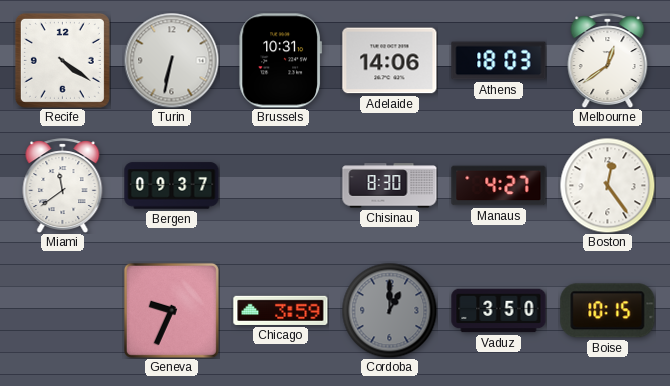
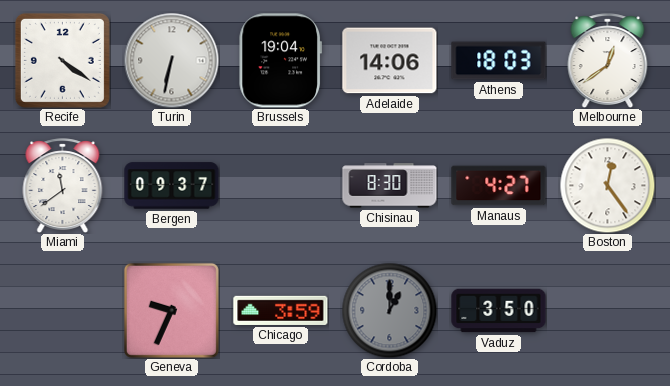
Brussels: 10:31 -> 19:04
Boise: 10:15 -> none
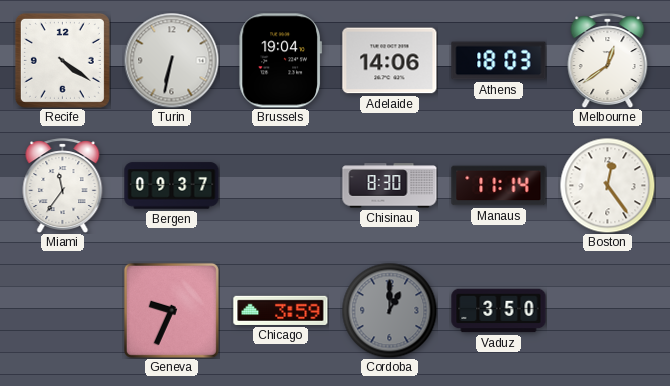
Miami: 11:39 -> 11:36
Manaus: 4:27 -> 11:14
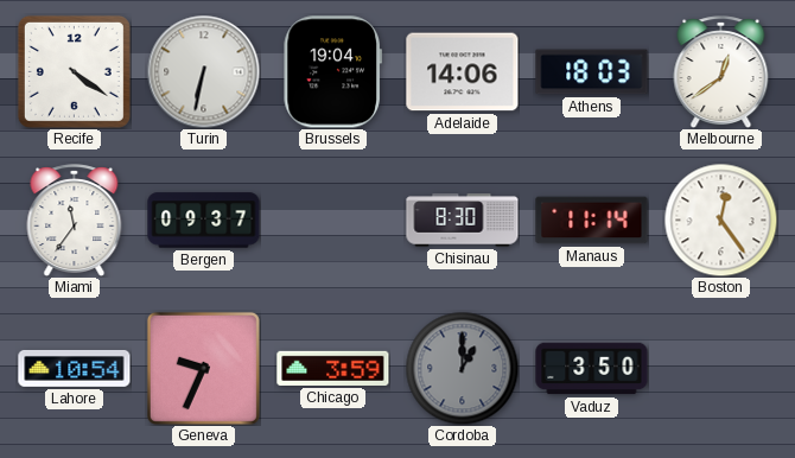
Lahore: none -> 10:54
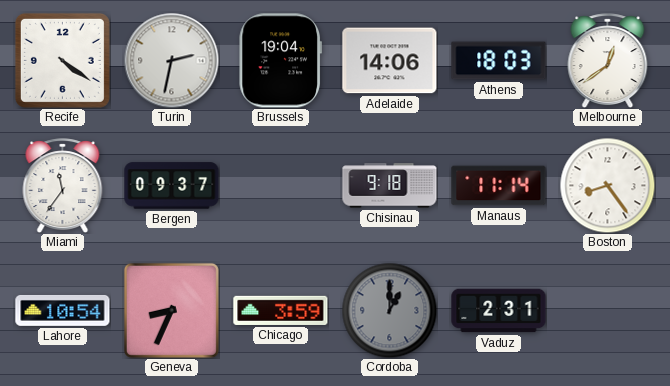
Turin: 6:32 -> 2:32
Chisinau: 8:30 -> 9:18
Boston: 12:24 -> 8:24
Geneva: 9:34 -> 8:34
Vaduz: 3:50 -> 2:31
